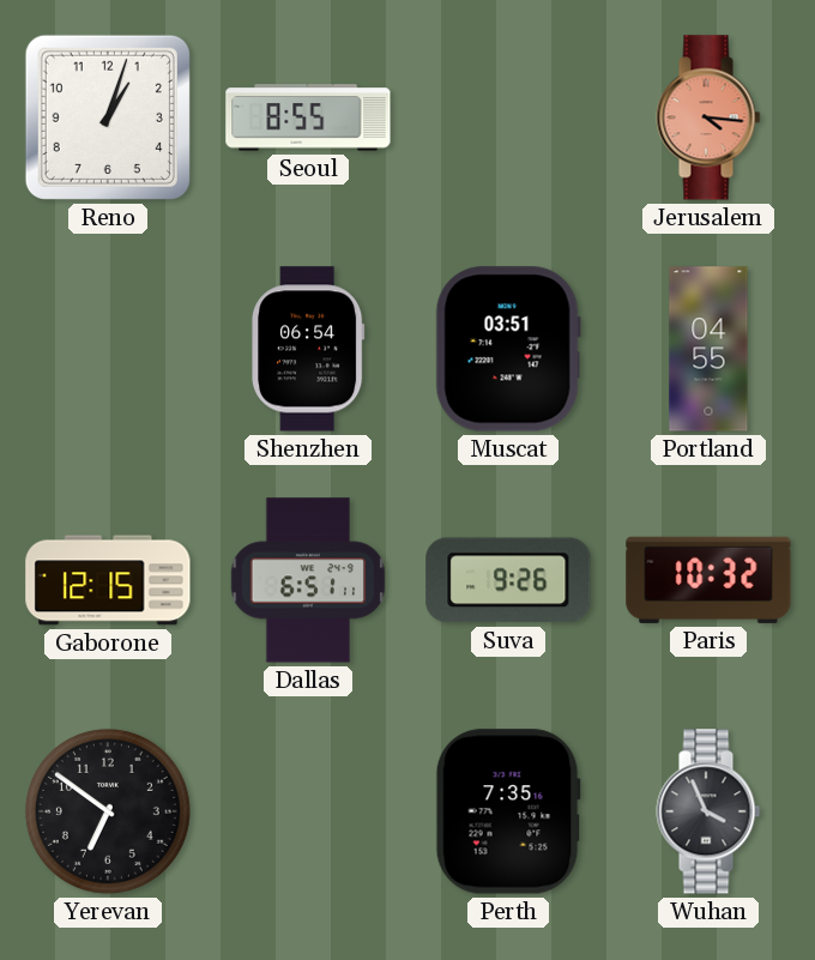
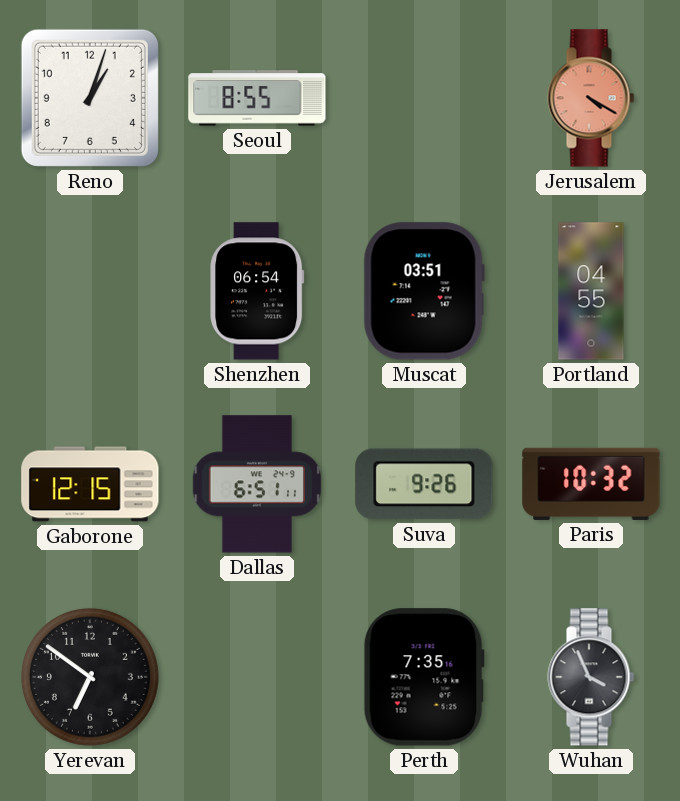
Jerusalem: 4:16 -> 4:20
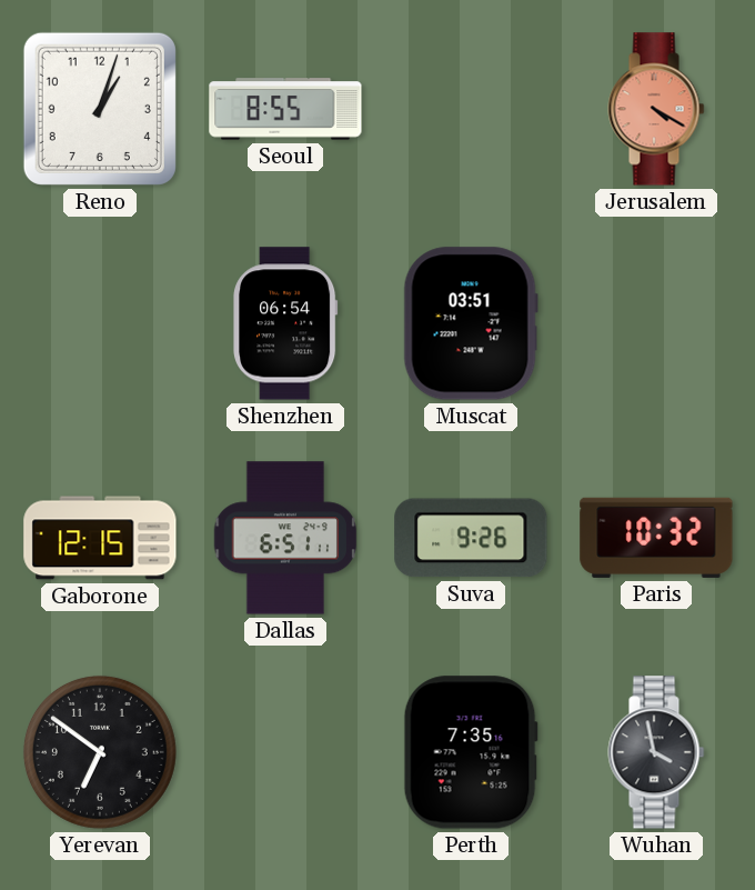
Portland: 04:55 -> none
Wuhan: 3:56 -> 3:58
